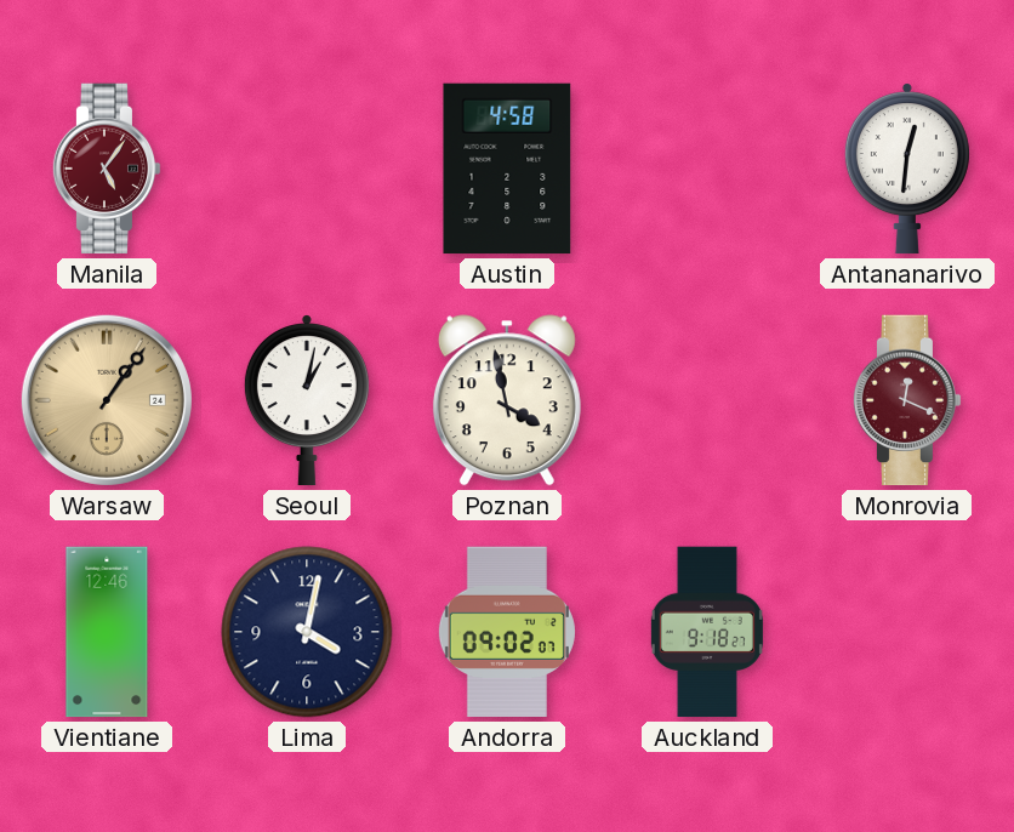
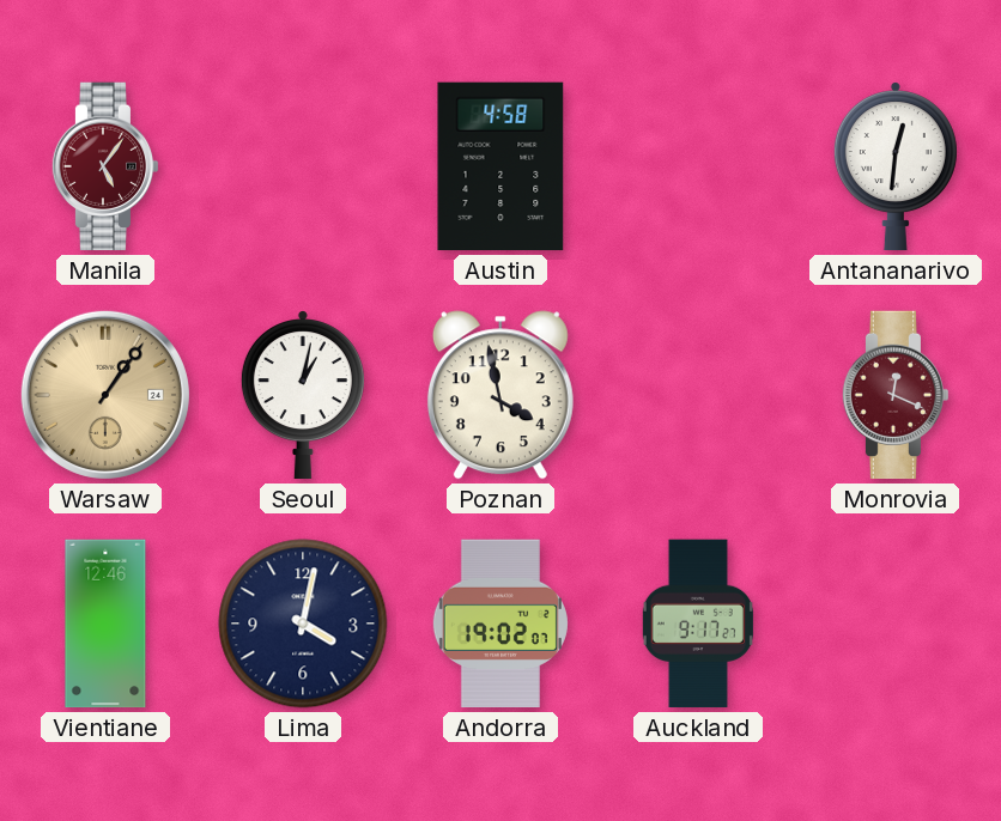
Andorra: 09:02 -> 19:02
Auckland: 9:18 -> 9:17
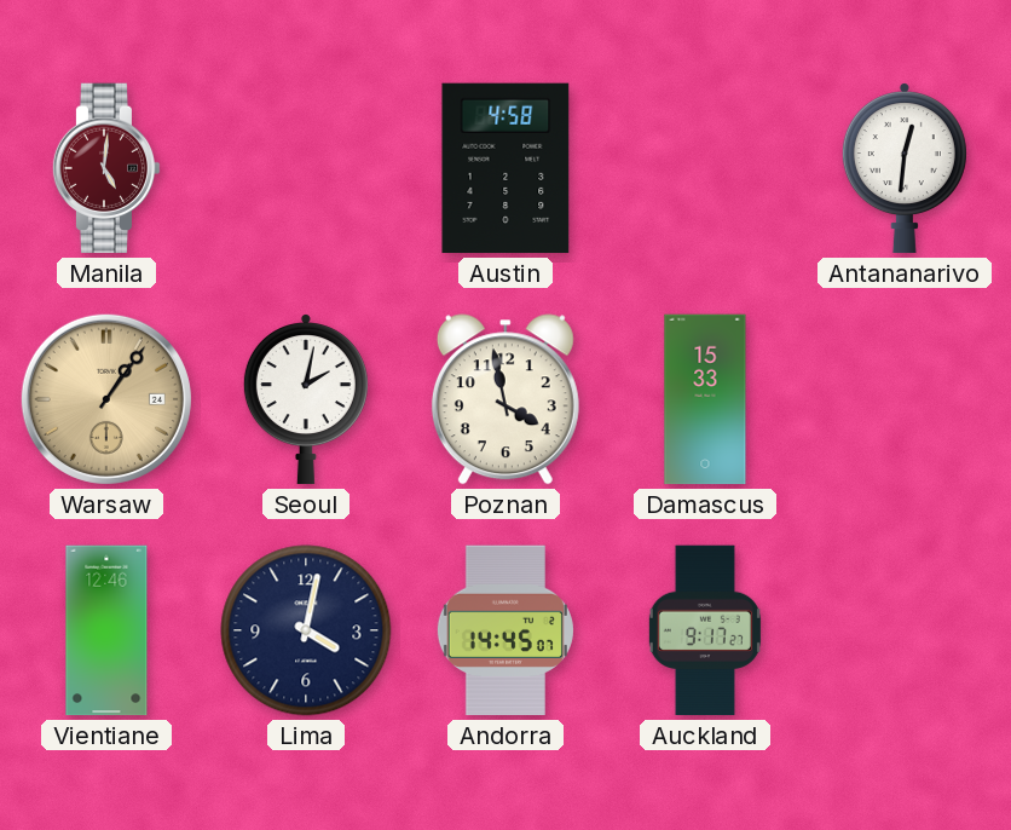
Manila: 5:06 -> 5:01
Seoul: 1:02 -> 2:02
Damascus: none -> 15:33
Monrovia: 12:19 -> none
Andorra: 19:02 -> 14:45
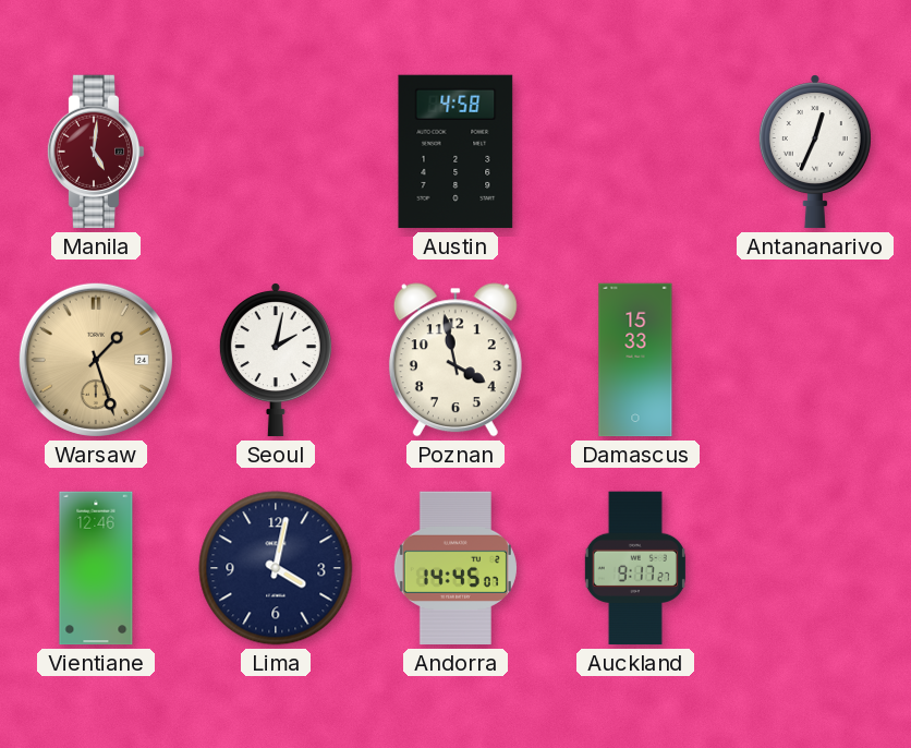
Antananarivo: 12:31 -> 12:34
Warsaw: 1:06 -> 1:27
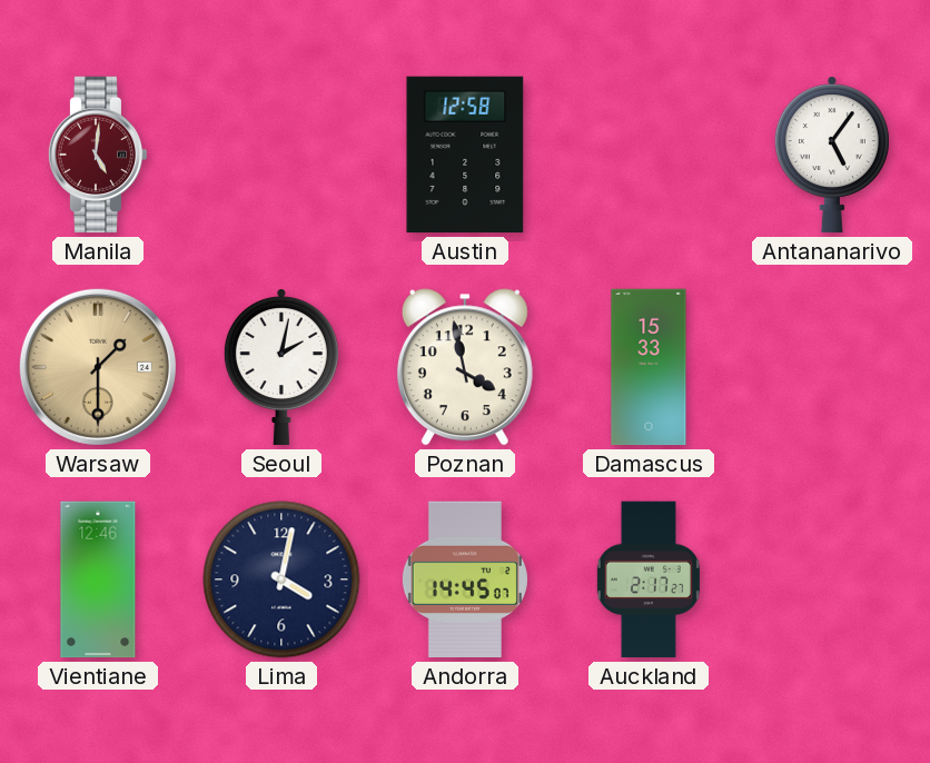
Austin: 4:58 -> 12:58
Antananarivo: 12:34 -> 5:06
Warsaw: 1:27 -> 1:30
Auckland: 9:17 -> 2:17
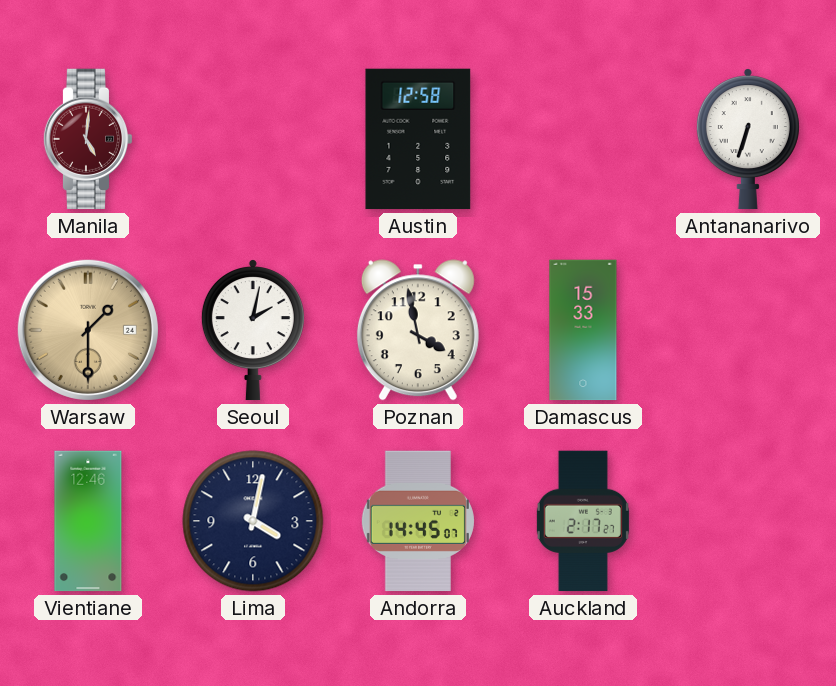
Antananarivo: 5:06 -> 6:33
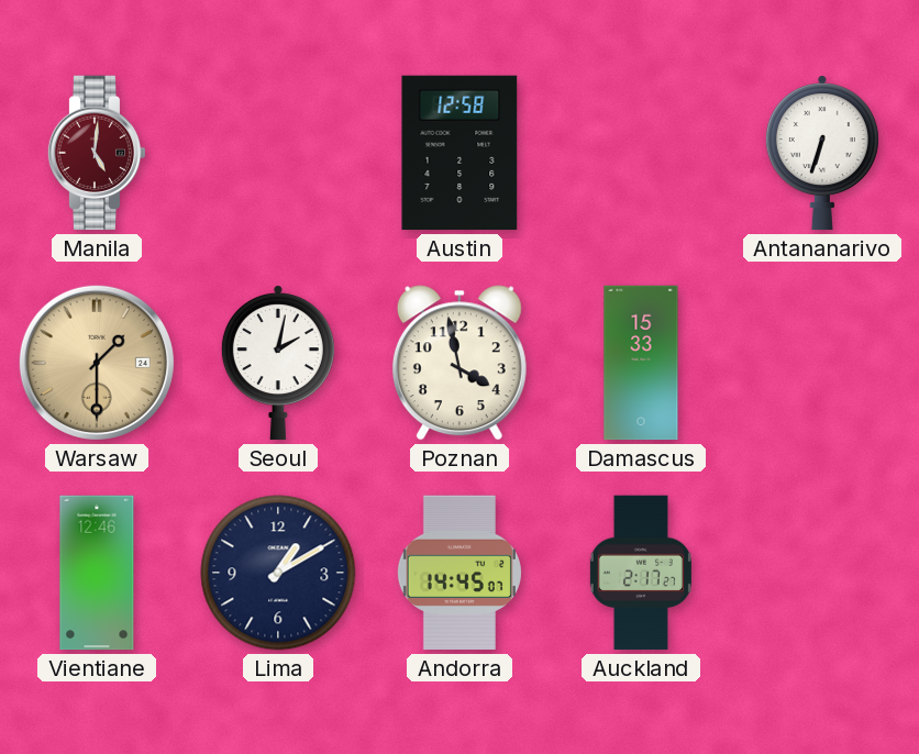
Lima: 4:02 -> 1:10
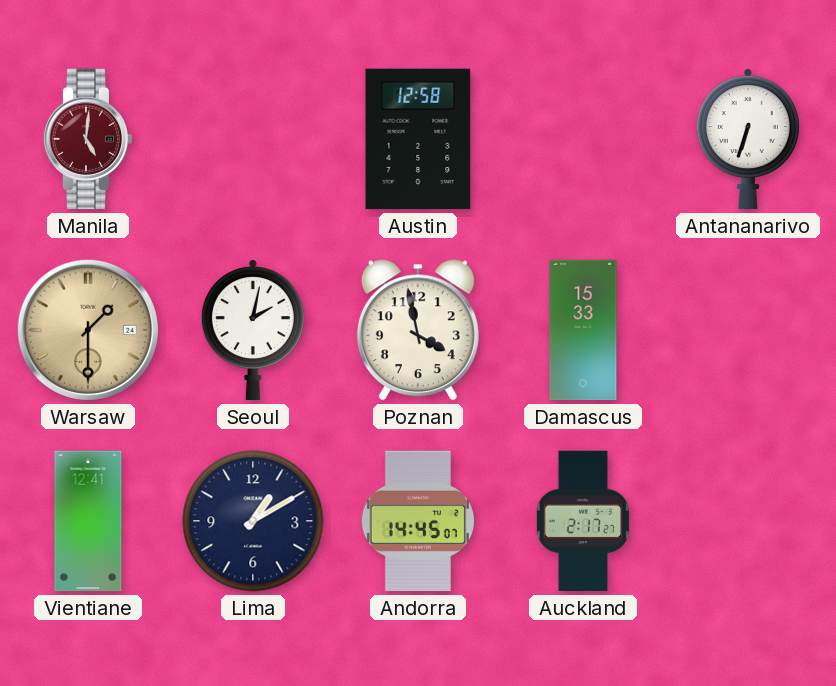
Vientiane: 12:46 -> 12:41
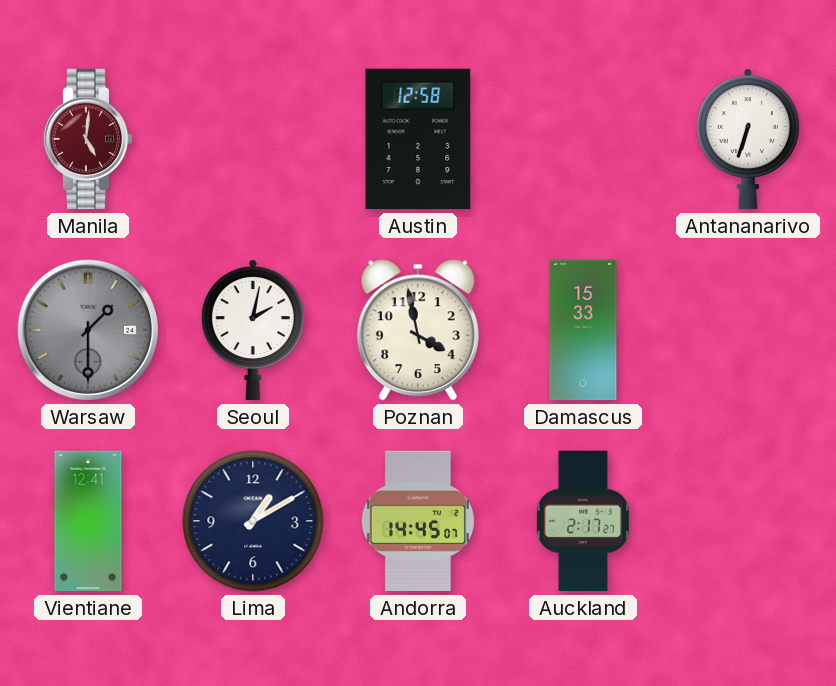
Warsaw dial: champagne -> grey
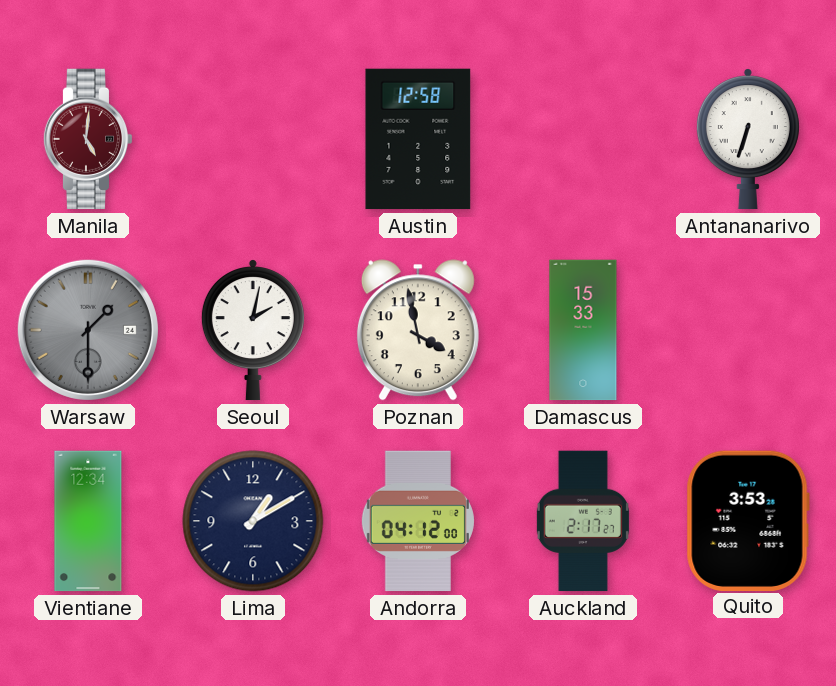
Vientiane: 12:41 -> 12:34
Andorra: 14:45 -> 04:12
Quito: none -> 3:53
